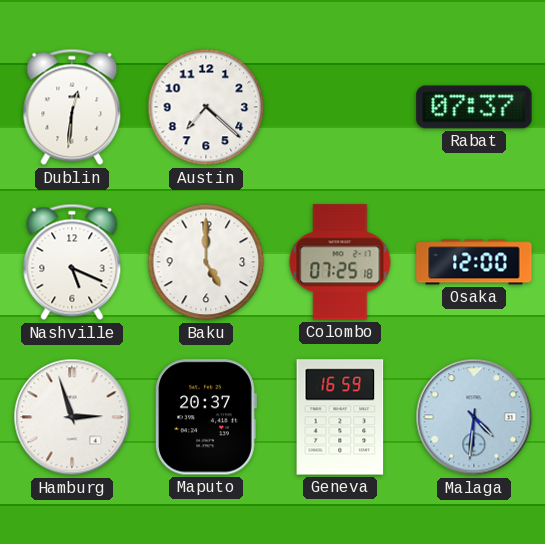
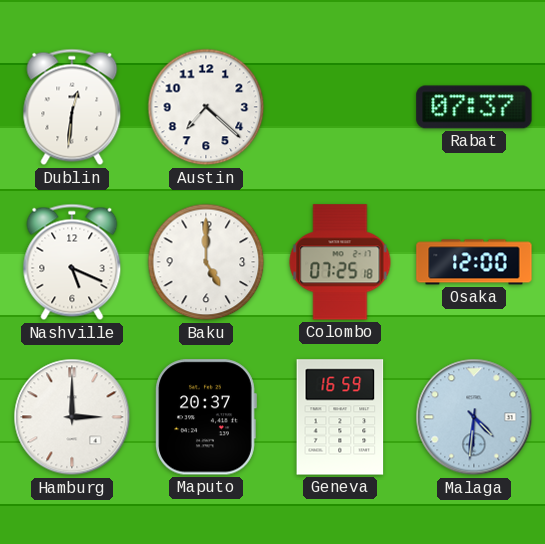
Hamburg: 2:57 -> 3:00
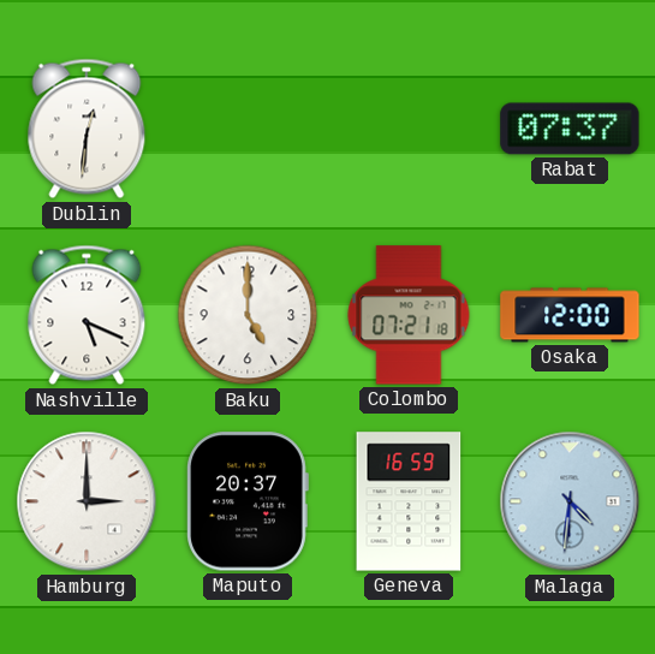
Austin: 7:22 -> none
Colombo: 07:25 -> 07:21
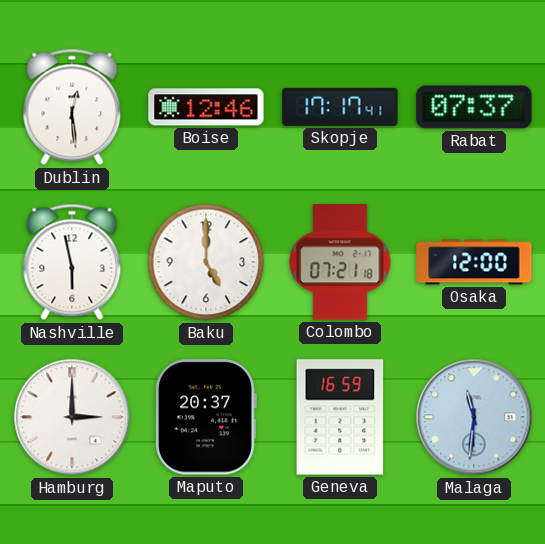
Dublin: 12:31 -> 12:29
Boise: none -> 12:46
Skopje: none -> 17:17
Nashville: 5:19 -> 5:58
Malaga: 4:31 -> 11:31
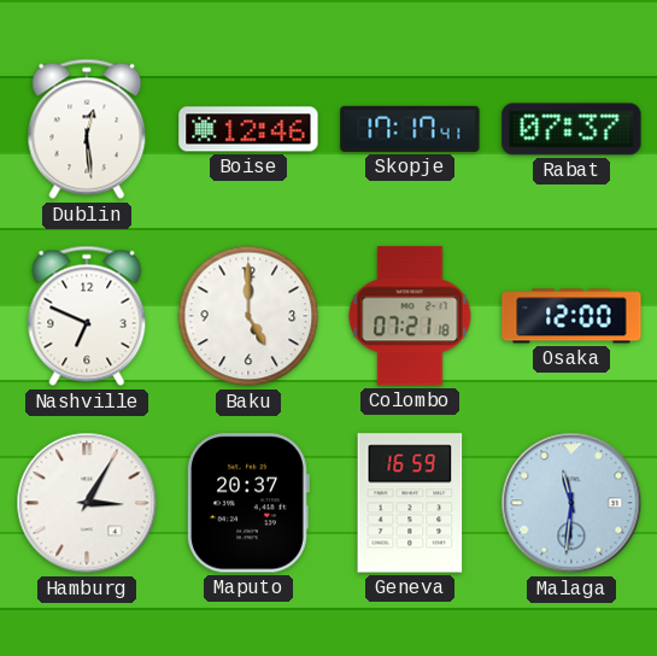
Nashville: 5:58 -> 6:49
Hamburg: 3:00 -> 3:05
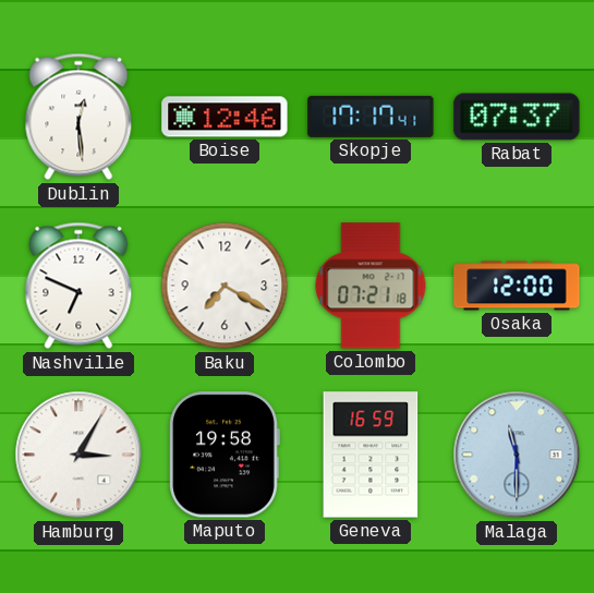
Baku: 5:00 -> 7:20
Maputo: 20:37 -> 19:58
Malaga: 11:31 -> 11:30
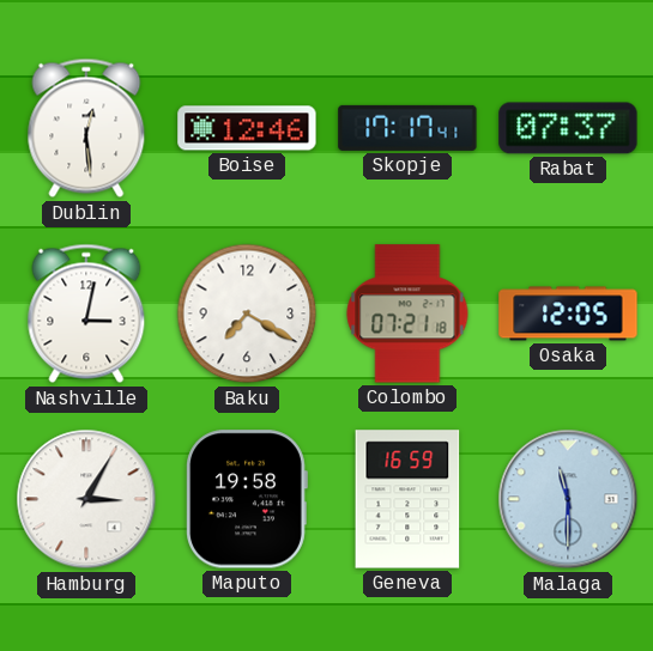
Nashville: 6:49 -> 3:02
Osaka: 12:00 -> 12:05
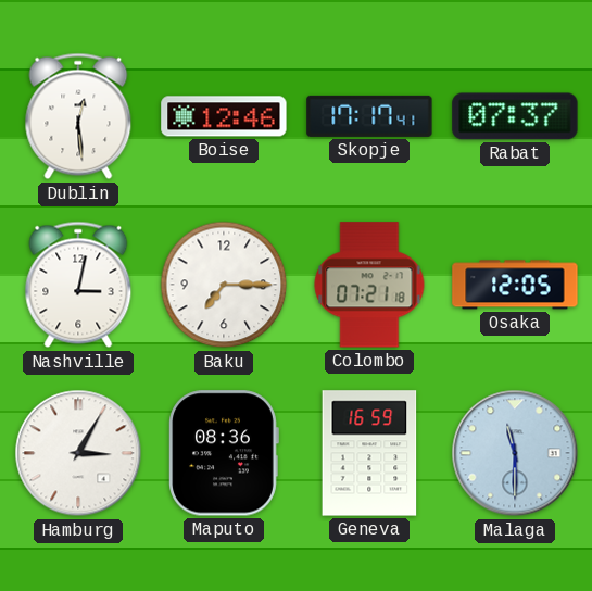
Baku: 7:20 -> 7:15
Maputo: 19:58 -> 08:36
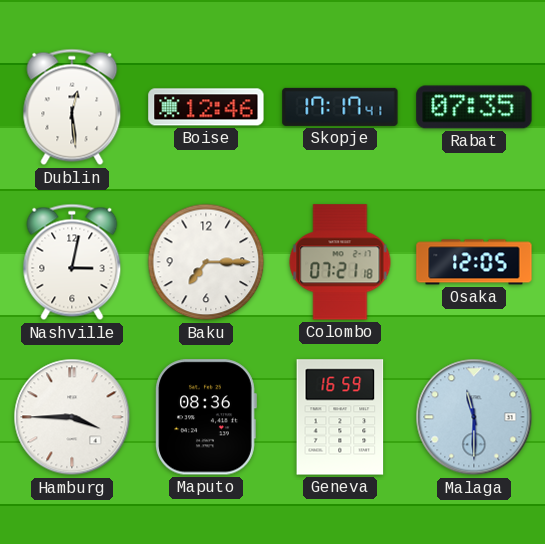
Rabat: 07:37 -> 07:35
Hamburg: 3:05 -> 3:45
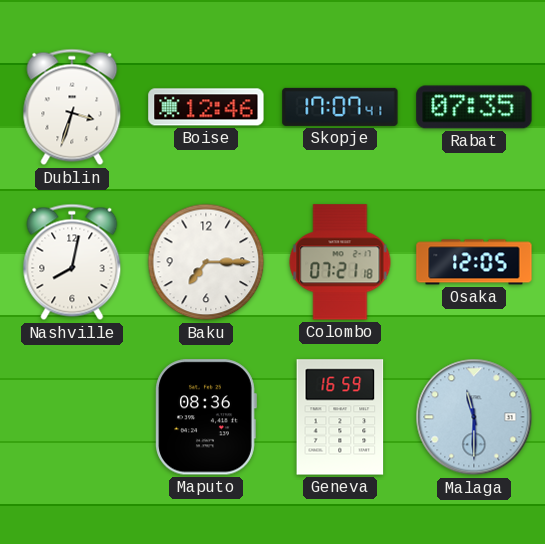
Dublin: 12:29 -> 3:33
Skopje: 17:17 -> 17:07
Nashville: 3:02 -> 8:02
Hamburg: 3:45 -> none
